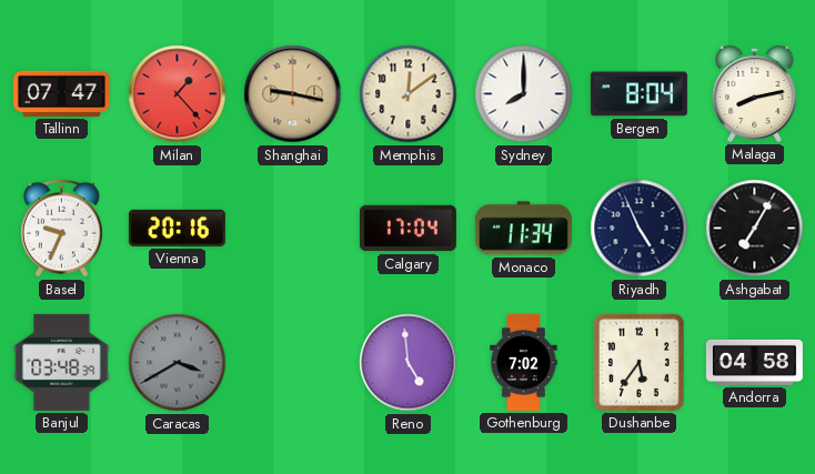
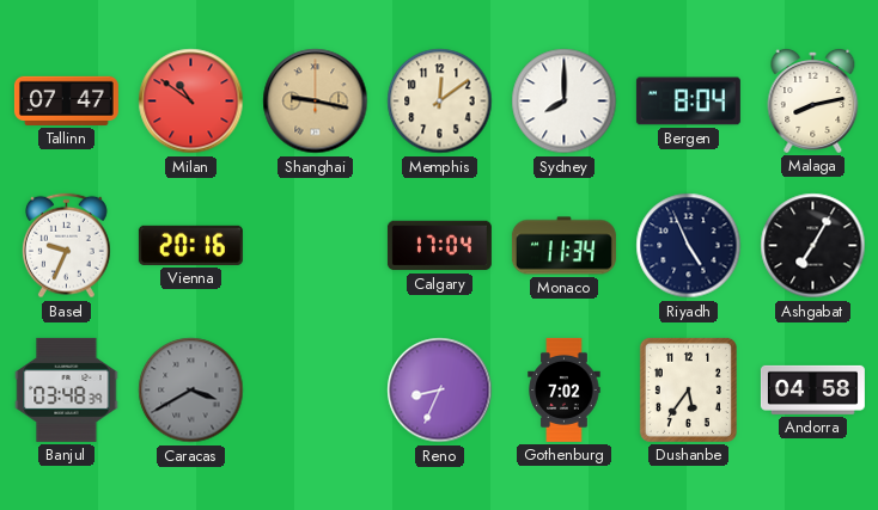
Milan: 1:23 -> 10:51
Reno: 4:59 -> 8:34
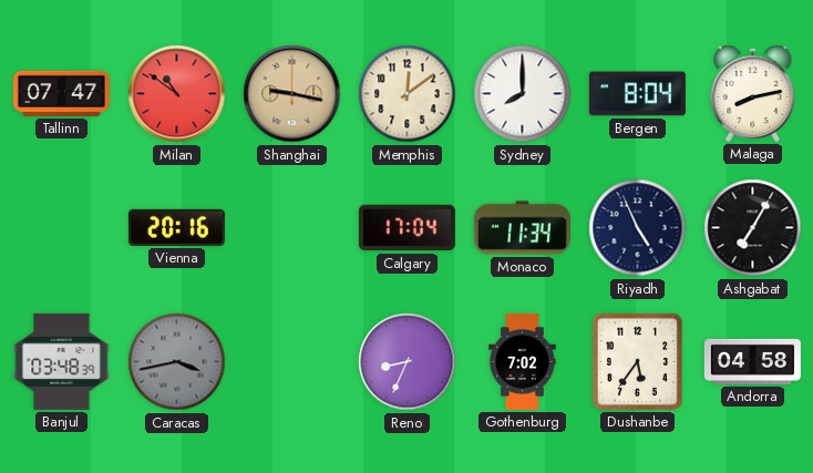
Basel: 9:34 -> none
Caracas: 3:40 -> 3:43
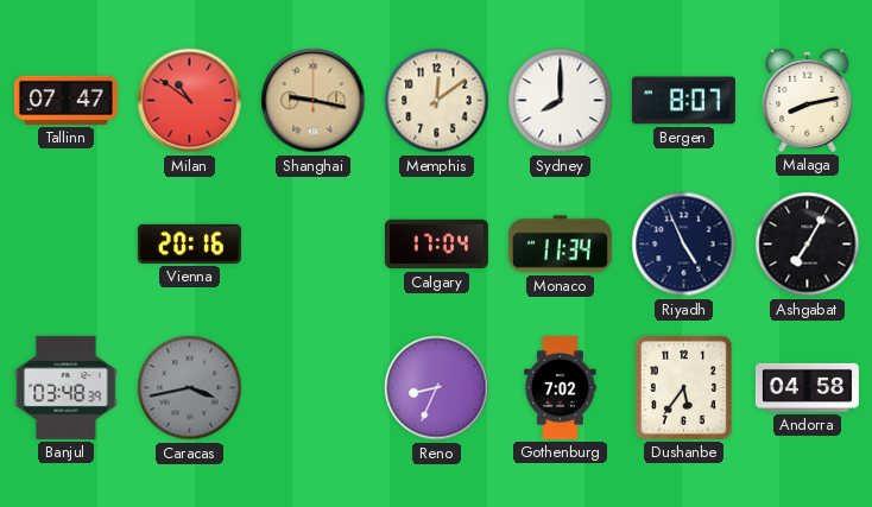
Bergen: 8:04 -> 8:07
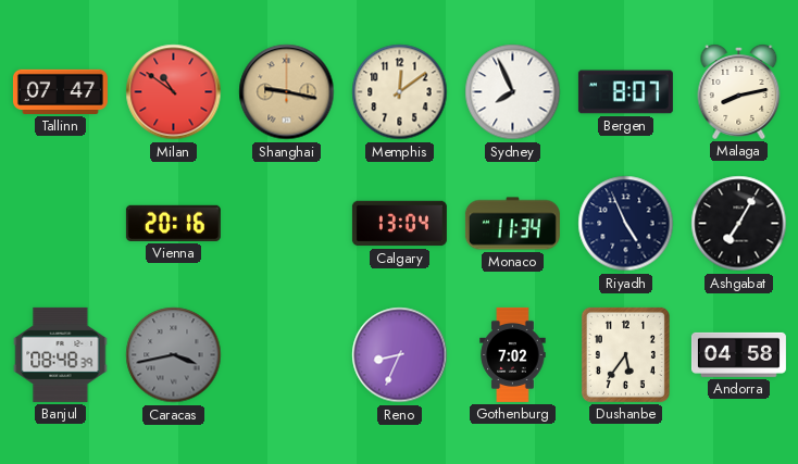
Sydney: 8:00 -> 7:56
Calgary: 17:04 -> 13:04
Banjul: 03:48 -> 08:48
